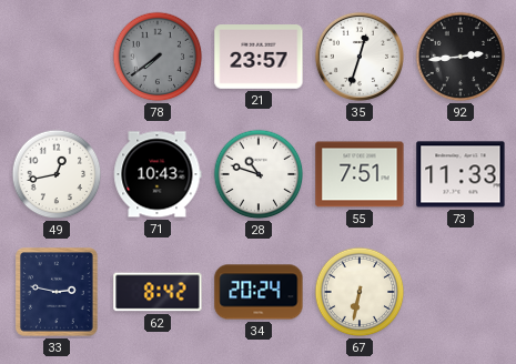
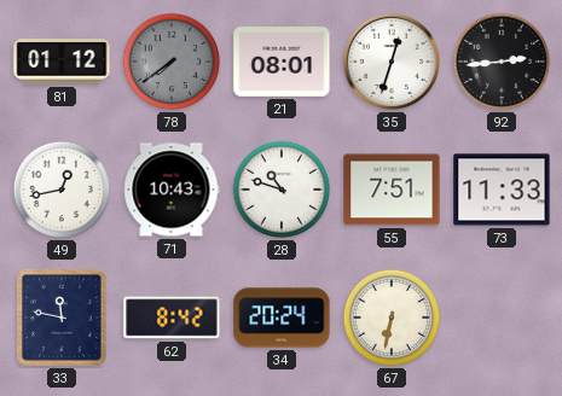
81: none -> 01:12
21: 23:57 -> 08:01
33: 2:47 -> 11:47
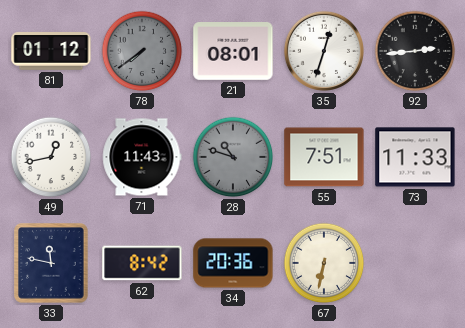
71: 10:43 -> 11:43
28 dial: white -> grey
34: 20:24 -> 20:36
